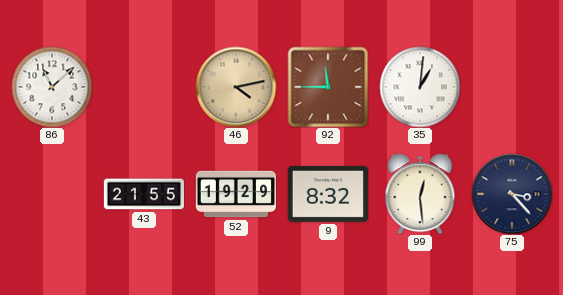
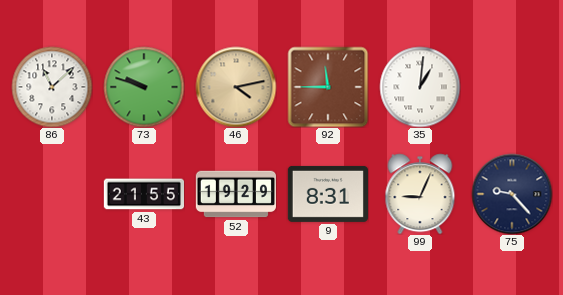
73: none -> 9:48
9: 8:32 -> 8:31
99: 12:29 -> 9:04
75: 3:23 -> 9:23
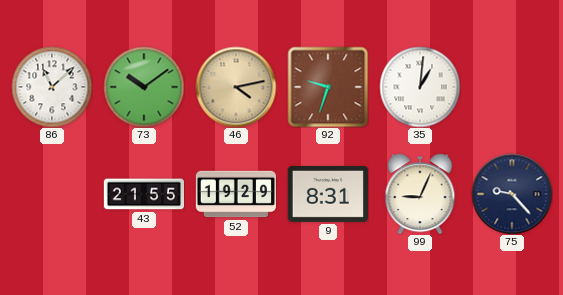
73: 9:48 -> 10:09
92: 11:45 -> 9:33
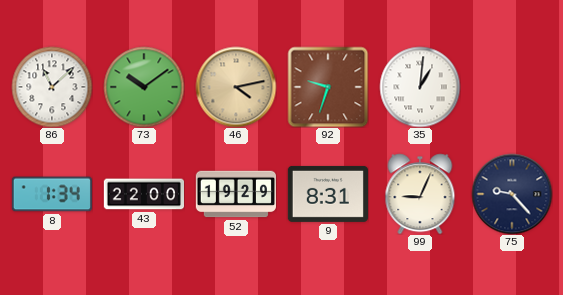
8: none -> 1:34
43: 21:55 -> 22:00
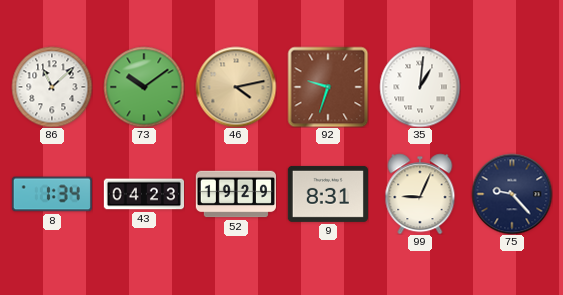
43: 22:00 -> 04:23
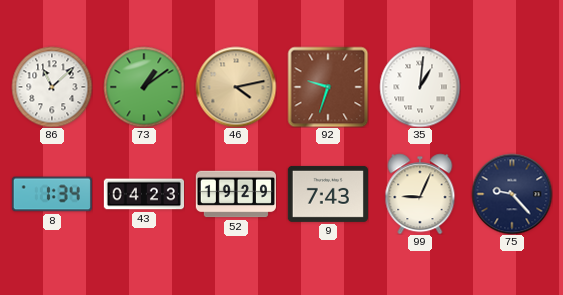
73: 10:09 -> 1:09
9: 8:31 -> 7:43
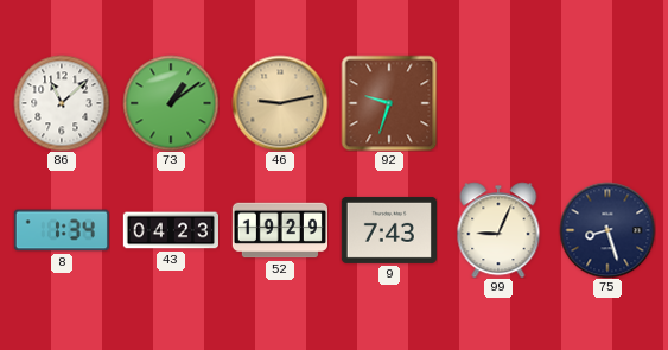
46: 4:13 -> 9:13
35: 1:01 -> none
75: 9:23 -> 8:27
